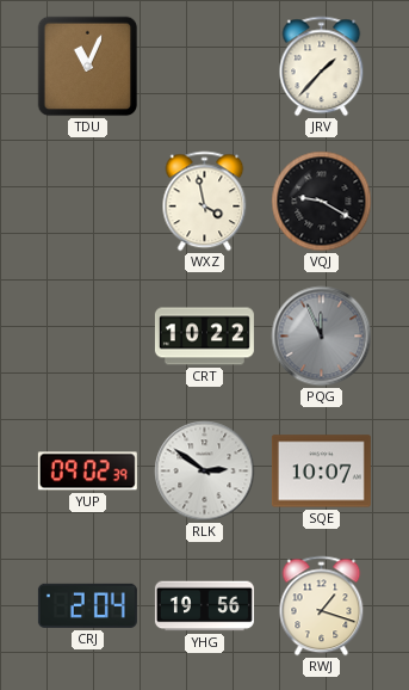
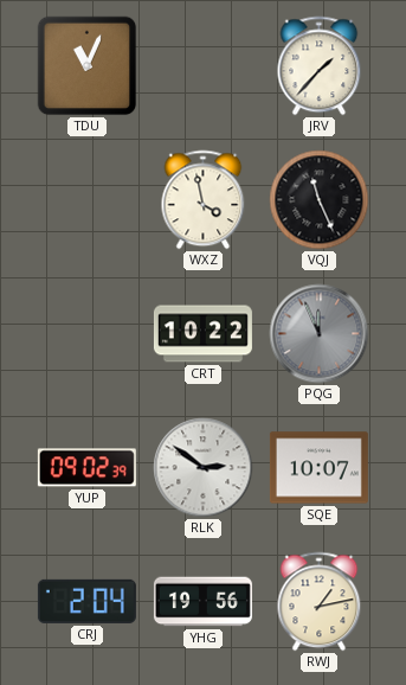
VQJ: 9:20 -> 11:26
RWJ: 1:18 -> 1:13
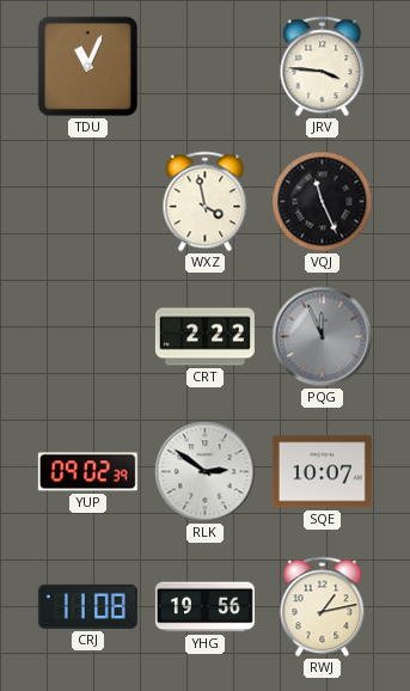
JRV: 1:37 -> 3:46
CRT: 10:22 -> 2:22
CRJ: 2:04 -> 11:08
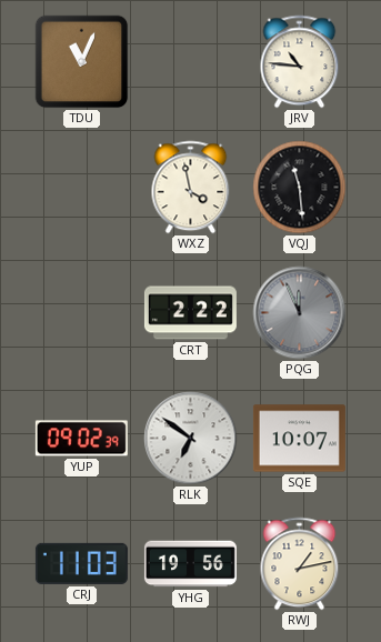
JRV: 3:46 -> 10:46
VQJ: 11:26 -> 11:29
RLK: 2:51 -> 6:51
CRJ: 11:08 -> 11:03
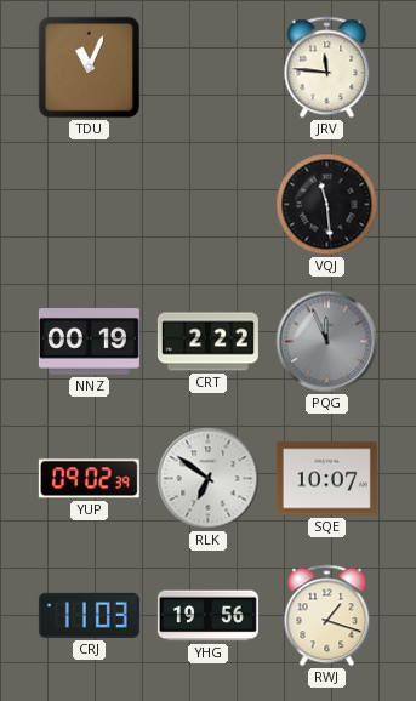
JRV: 10:46 -> 11:46
WXZ: 3:58 -> none
NNZ: none -> 00:19
RWJ: 1:13 -> 1:18
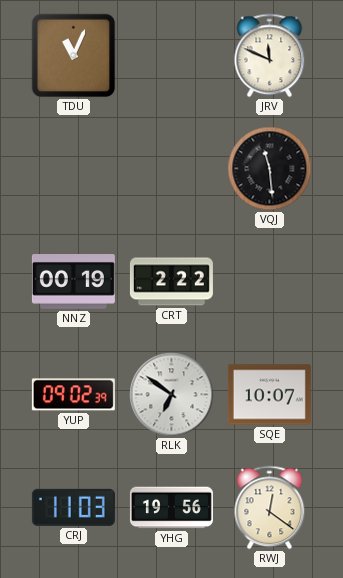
JRV: 11:46 -> 11:49
PQG: 11:56 -> none
RWJ: 1:18 -> 12:21
